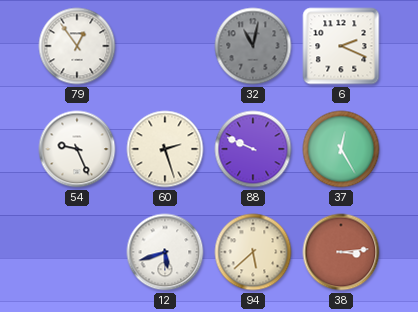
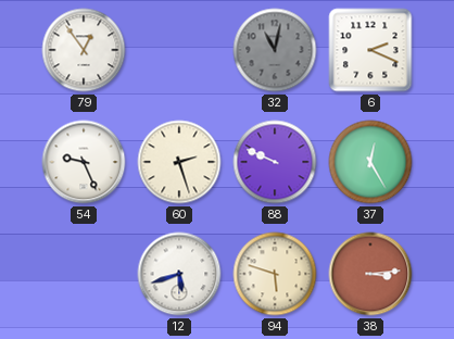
94: 5:38 -> 5:48
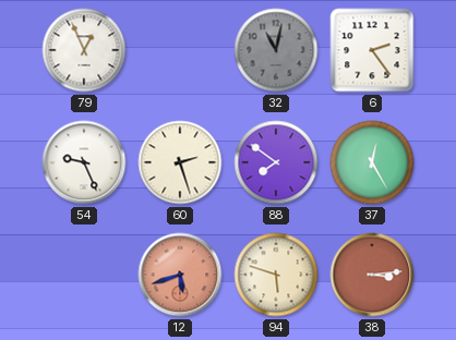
79: 12:54 -> 12:56
6: 2:19 -> 2:24
88: 9:49 -> 7:51
12 dial: white -> salmon
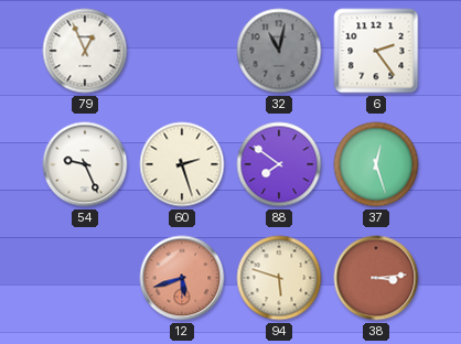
37: 12:25 -> 12:27
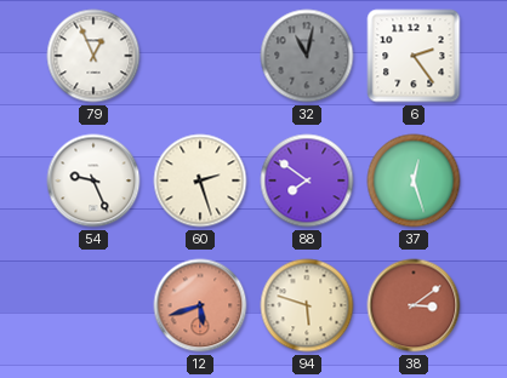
38: 3:14 -> 3:09
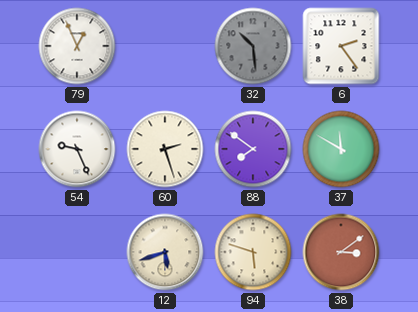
32: 11:02 -> 10:29
37: 12:27 -> 11:50
12 dial: salmon -> cream
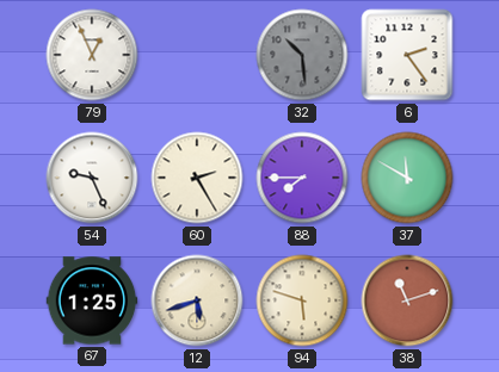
60: 2:27 -> 2:25
88: 7:51 -> 7:45
67: none -> 1:25
38: 3:09 -> 11:12
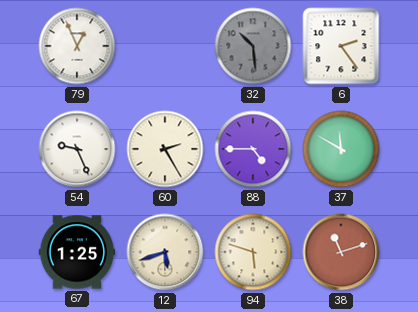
88: 7:45 -> 4:45
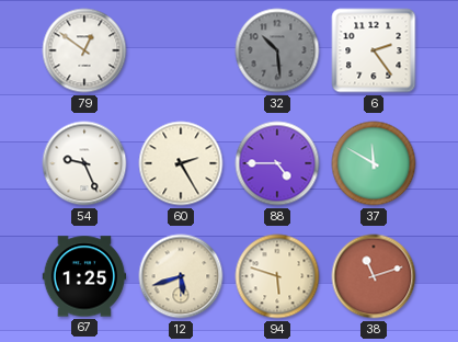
79: 12:56 -> 12:51
